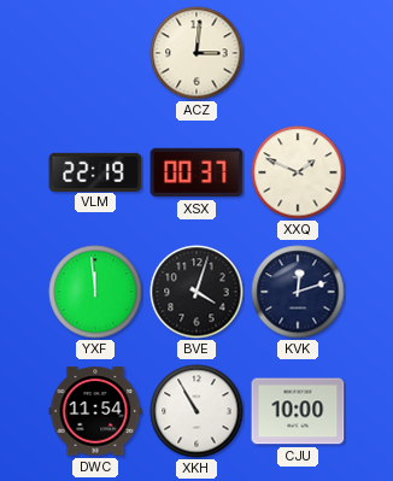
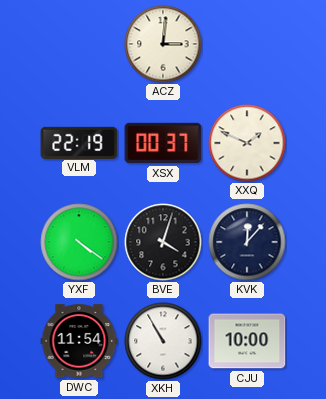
YXF: 11:59 -> 4:21
KVK: 12:12 -> 12:07
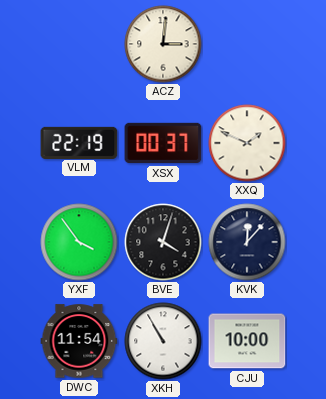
YXF: 4:21 -> 3:54
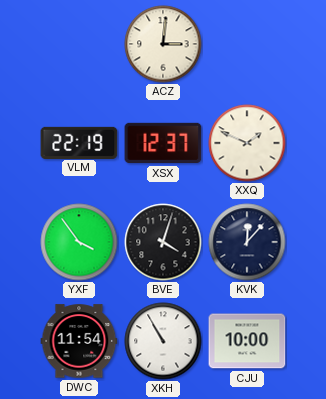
XSX: 00:37 -> 12:37
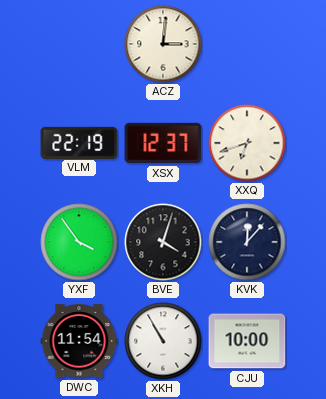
XXQ: 1:49 -> 6:42
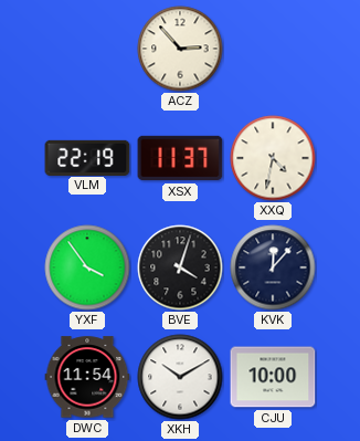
ACZ: 3:01 -> 2:53
XSX: 12:37 -> 11:37
XXQ: 6:42 -> 4:32
XKH: 10:55 -> 10:10
